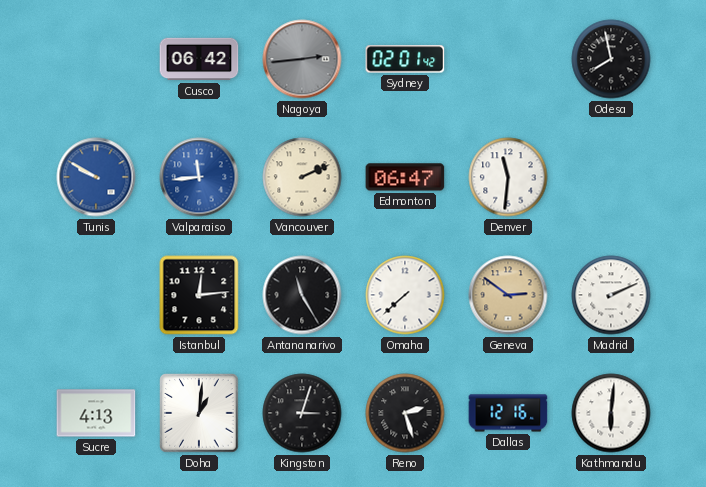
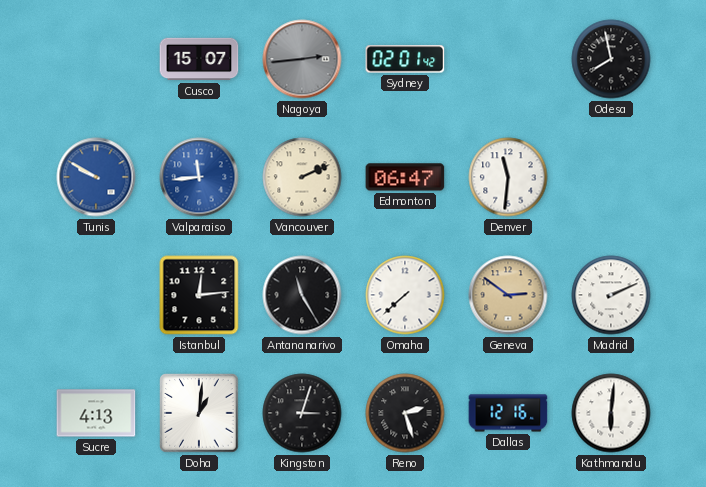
Cusco: 06:42 -> 15:07
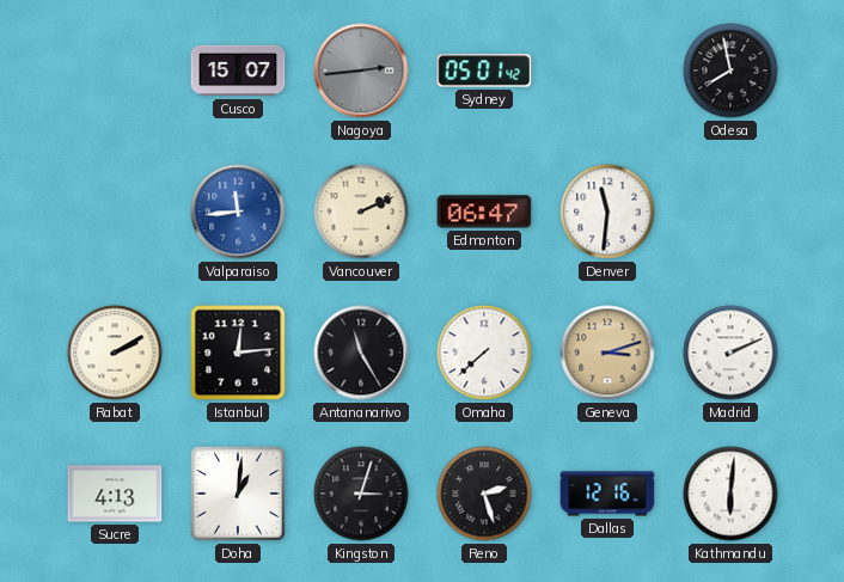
Sydney: 02:01 -> 05:01
Tunis: 9:50 -> none
Rabat: none -> 2:10
Geneva: 2:51 -> 3:12
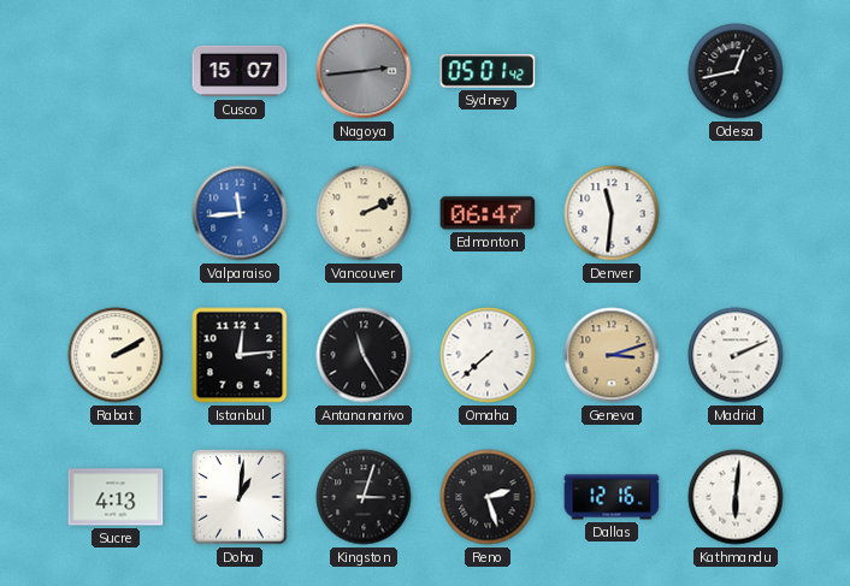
Odesa: 7:58 -> 12:43
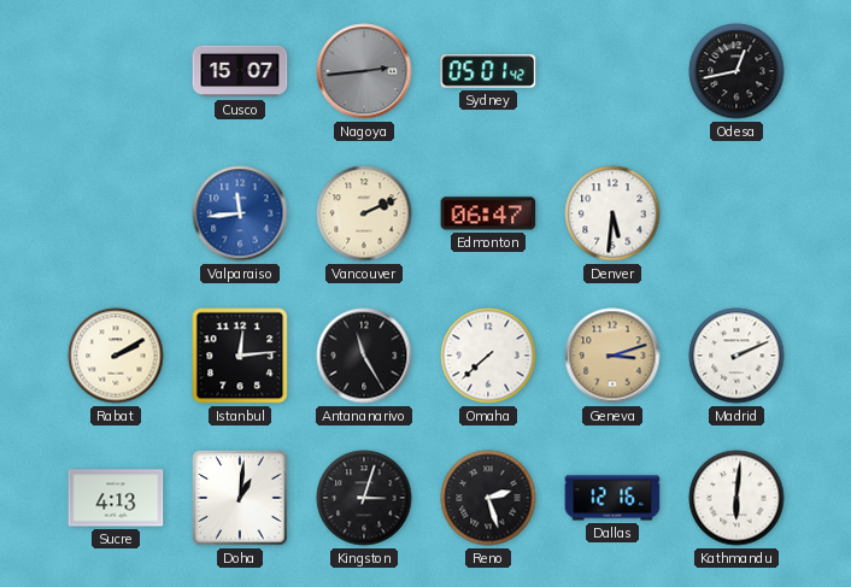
Denver: 11:31 -> 5:31
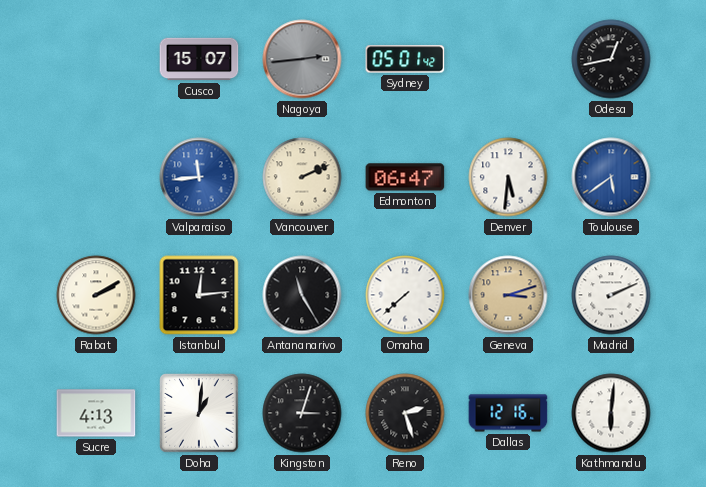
Toulouse: none -> 5:39
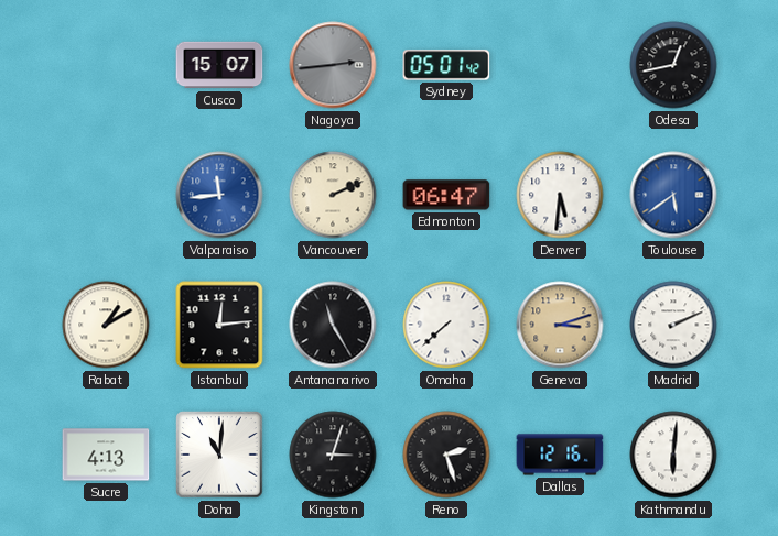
Rabat: 2:10 -> 1:10
Doha: 1:01 -> 11:01
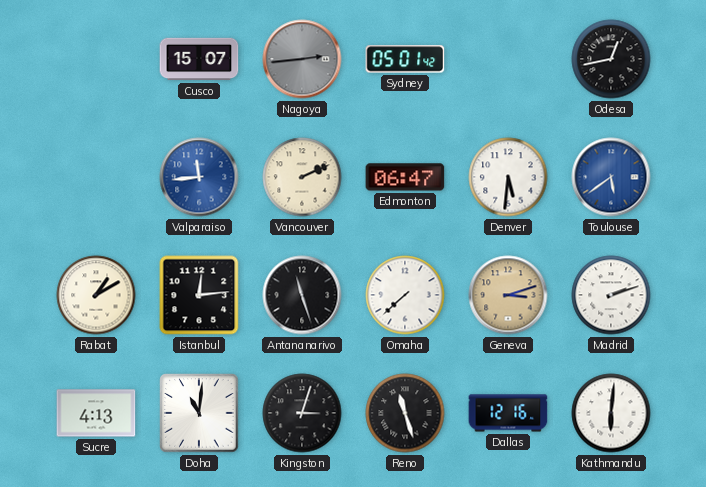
Antananarivo: 11:25 -> 11:27
Madrid: 2:11 -> 2:12
Reno: 2:27 -> 11:27
